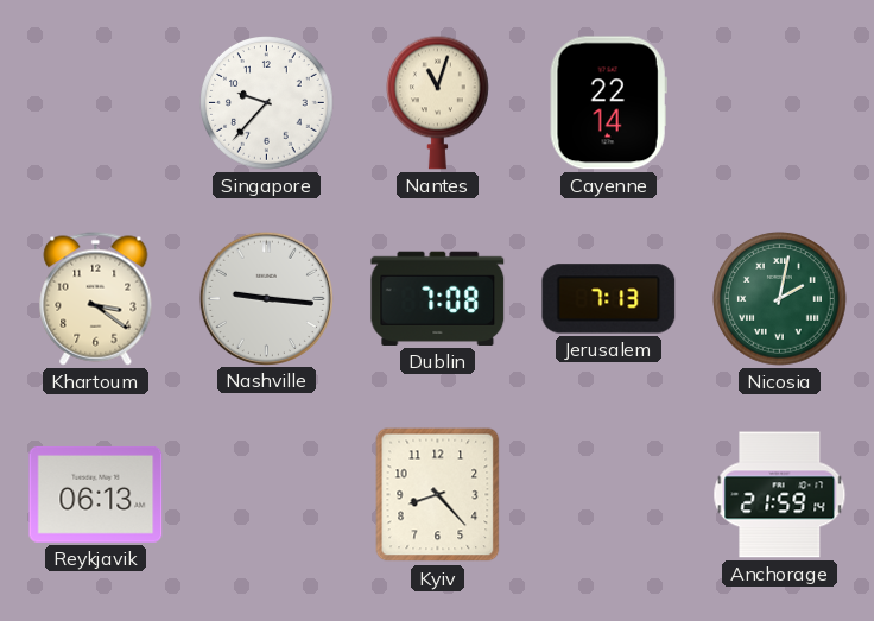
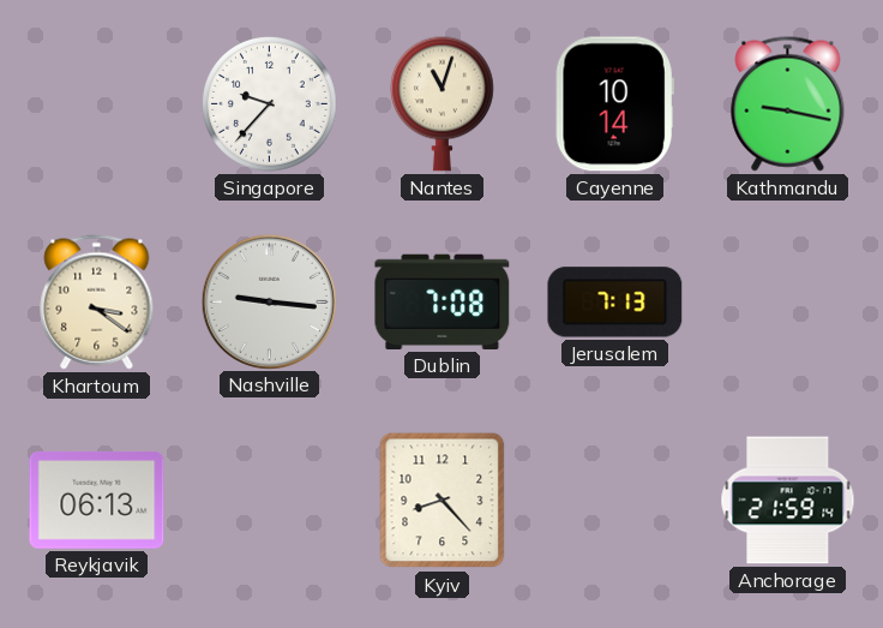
Cayenne: 22:14 -> 10:14
Kathmandu: none -> 9:17
Nicosia: 2:02 -> none
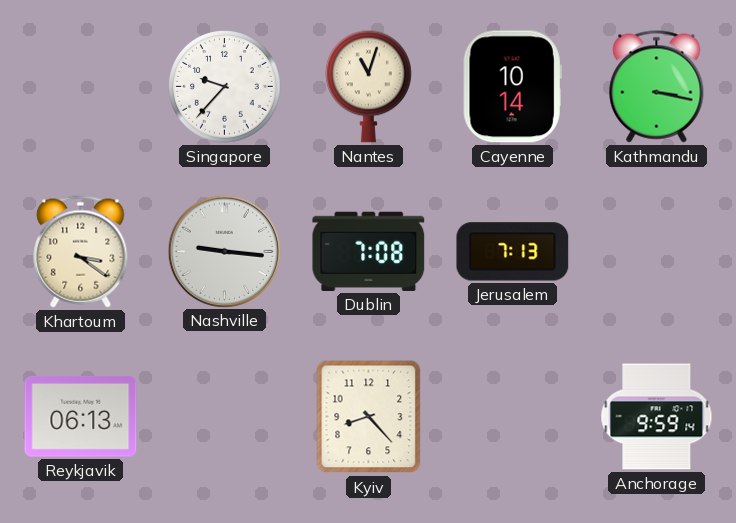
Kathmandu: 9:17 -> 3:17
Anchorage: 21:59 -> 9:59
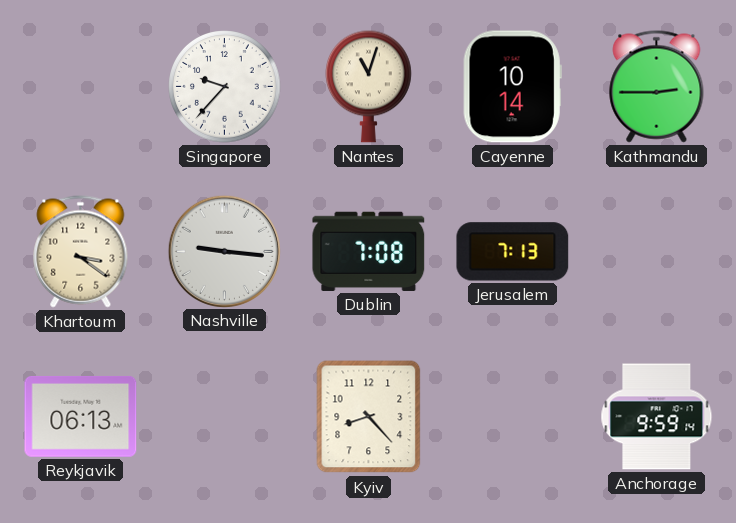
Kathmandu: 3:17 -> 2:45
